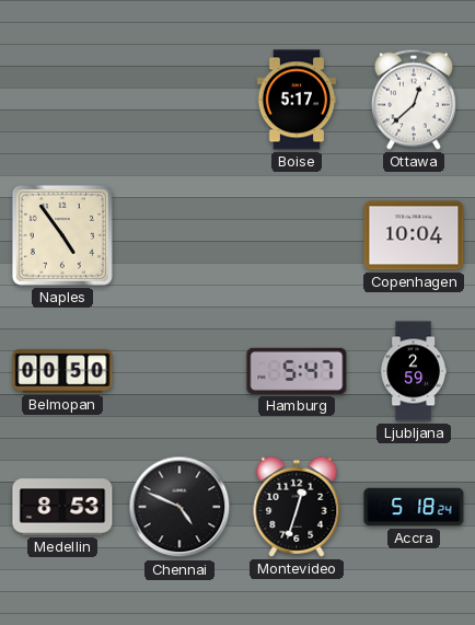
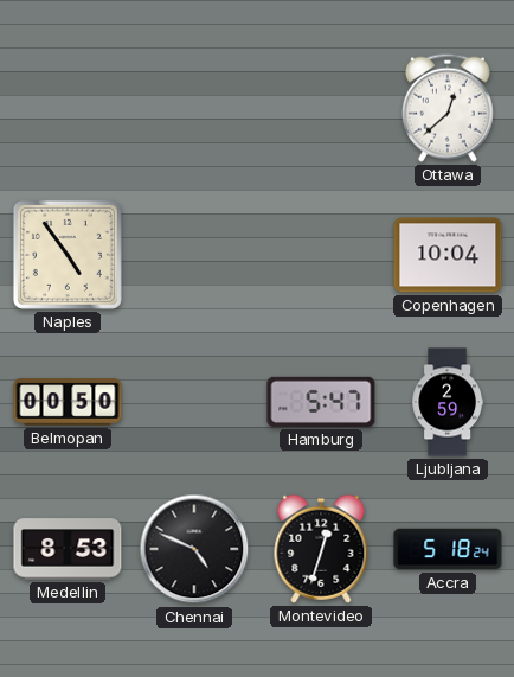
Boise: 5:17 -> none
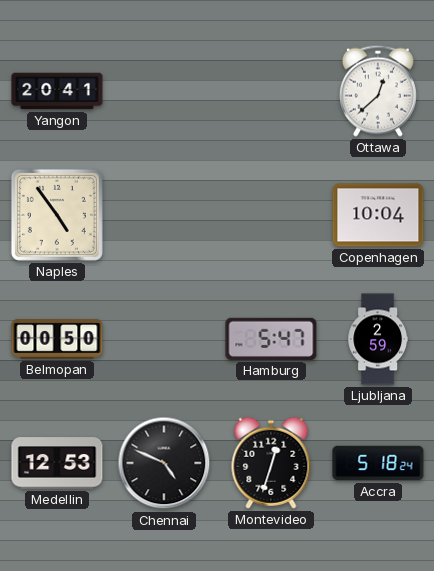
Yangon: none -> 20:41
Medellin: 8:53 -> 12:53
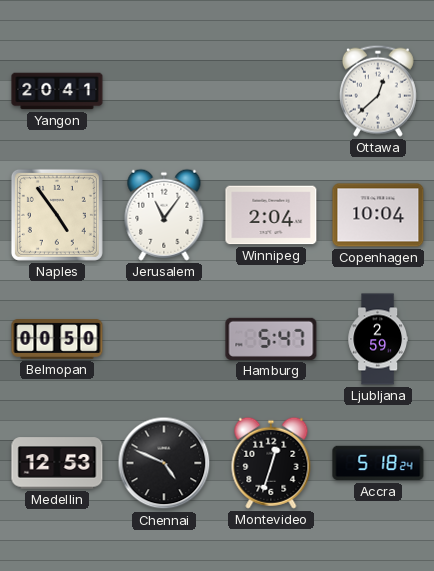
Jerusalem: none -> 11:06
Winnipeg: none -> 2:04
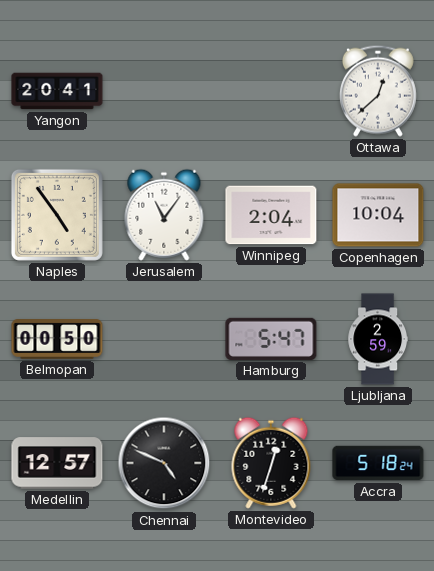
Medellin: 12:53 -> 12:57
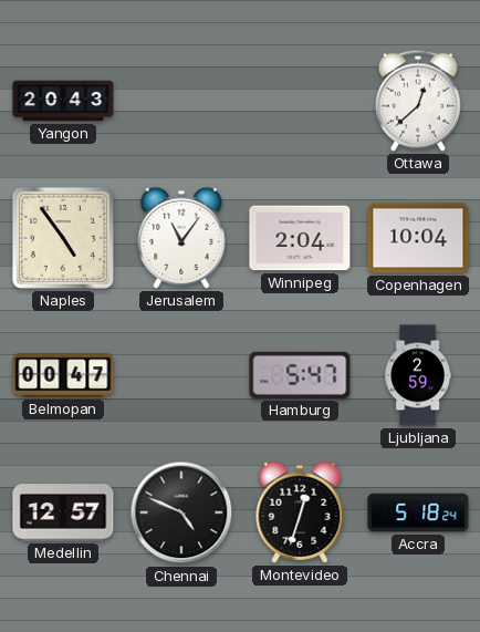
Yangon: 20:41 -> 20:43
Belmopan: 00:50 -> 00:47
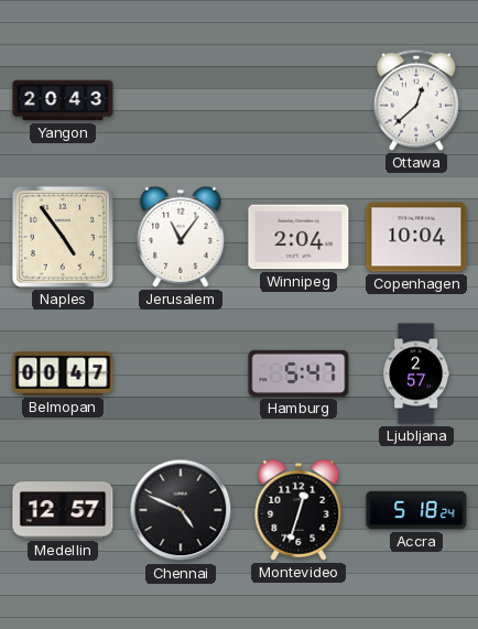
Ljubljana: 2:59 -> 2:57
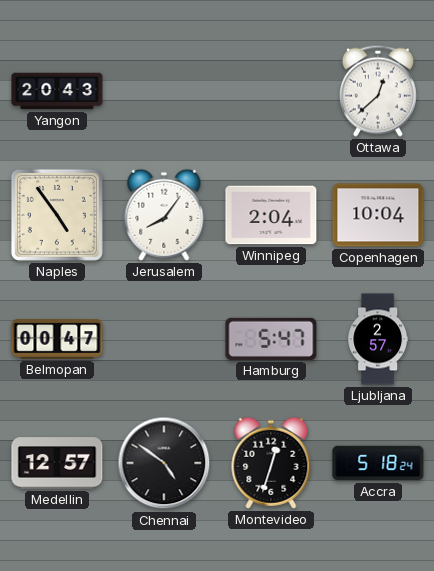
Jerusalem: 11:06 -> 8:06
Chennai: 4:49 -> 4:51
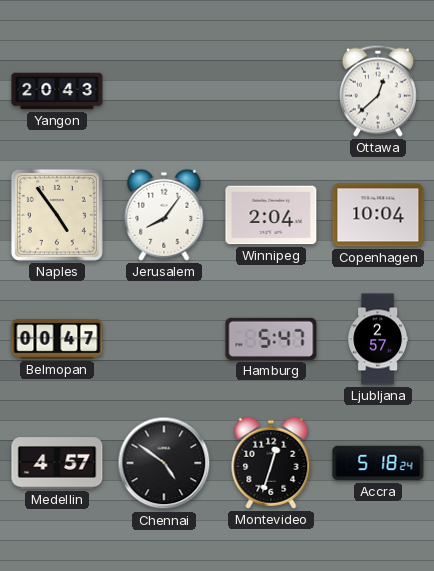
Medellin: 12:57 -> 4:57
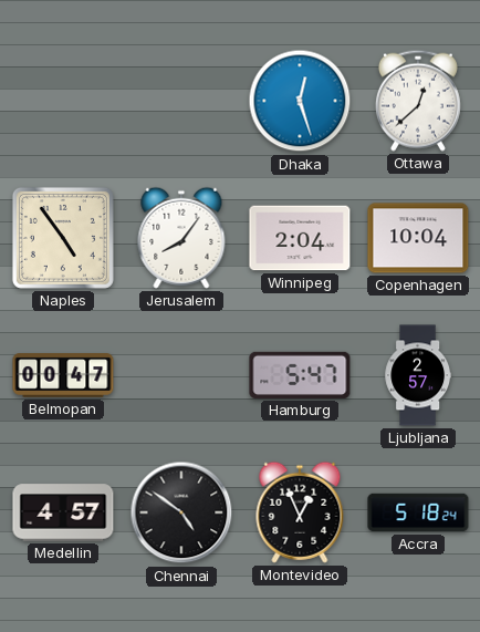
Yangon: 20:43 -> none
Dhaka: none -> 12:27
Montevideo: 12:33 -> 12:56
